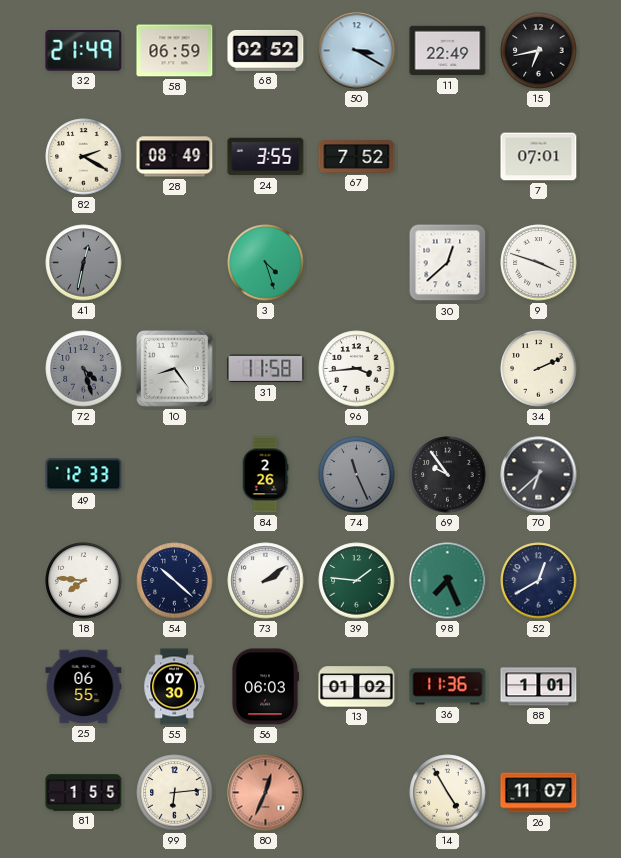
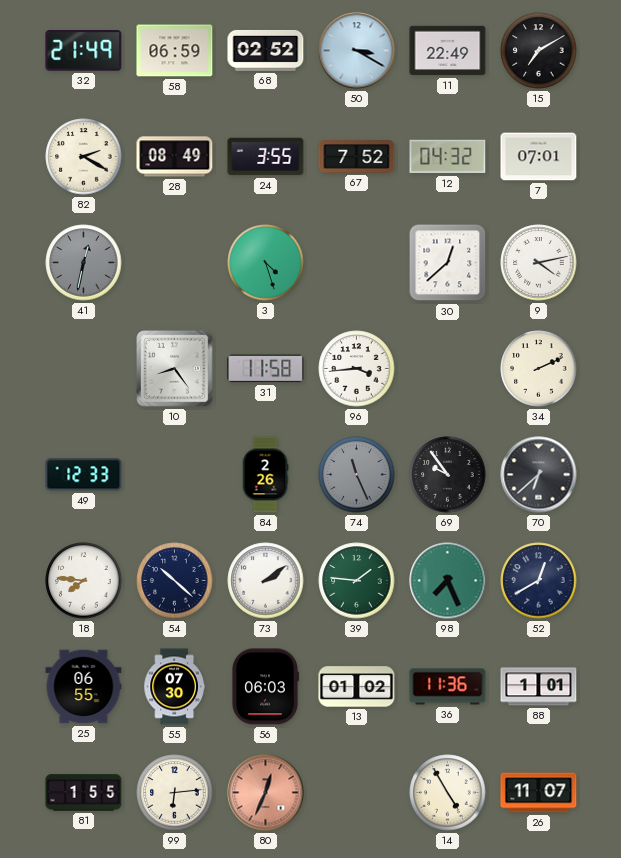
15: 6:43 -> 7:10
12: none -> 04:32
9: 3:48 -> 4:13
72: 4:27 -> none
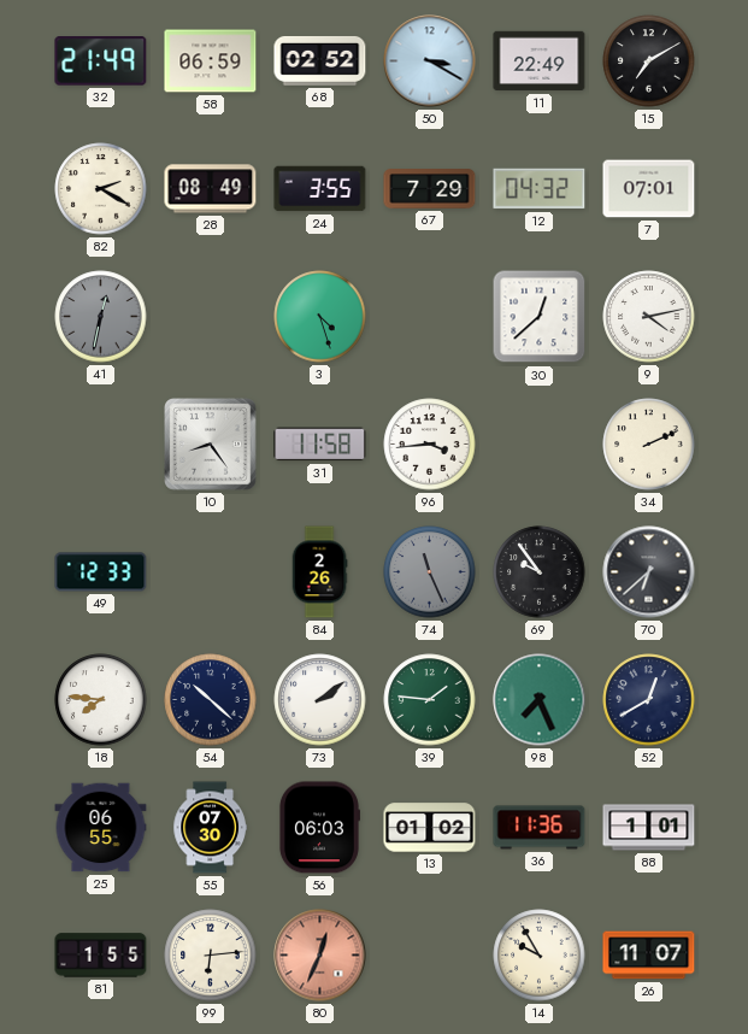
67: 7:52 -> 7:29
14: 4:55 -> 9:55
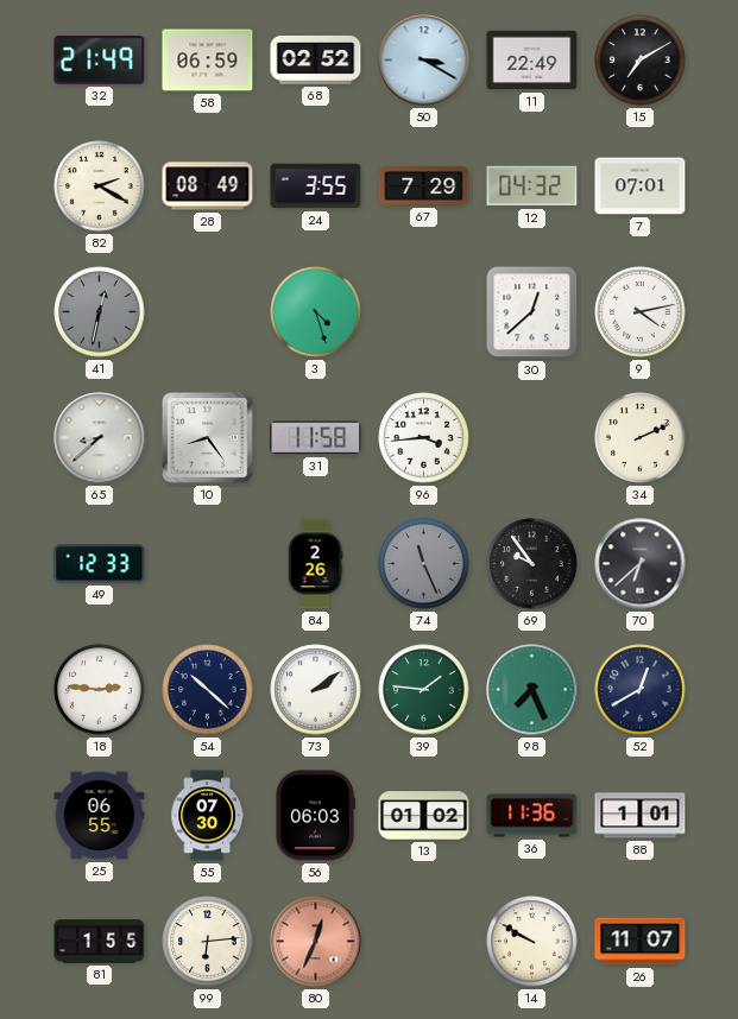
65: none -> 8:38
18: 7:46 -> 2:46
14: 9:55 -> 9:50
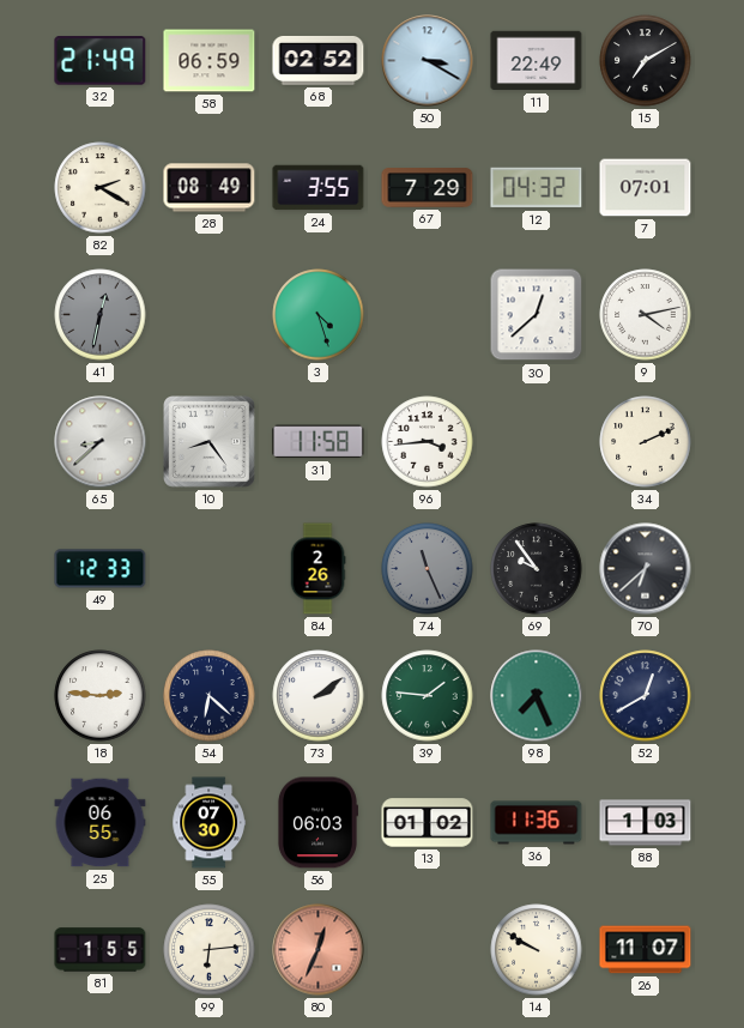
54: 10:22 -> 6:22
88: 1:01 -> 1:03
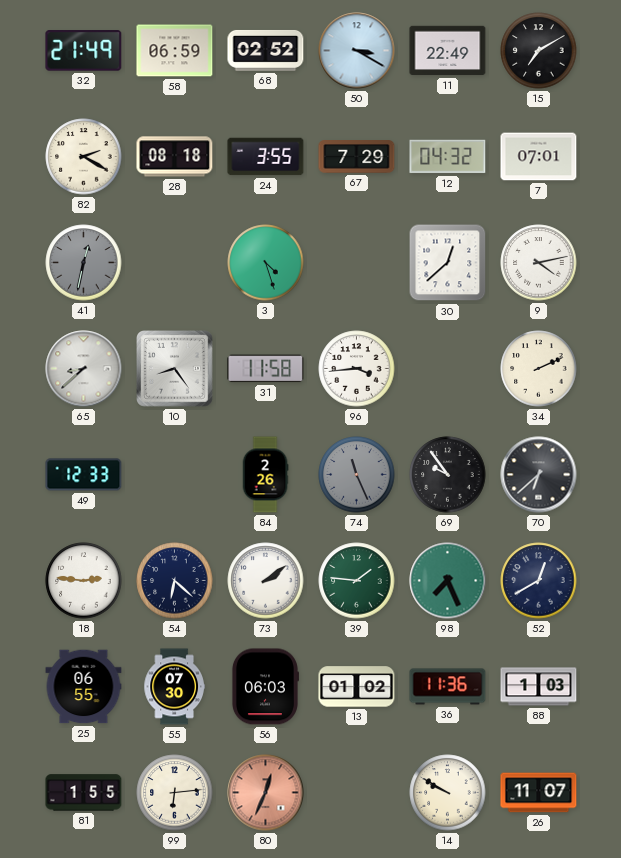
28: 08:49 -> 08:18
